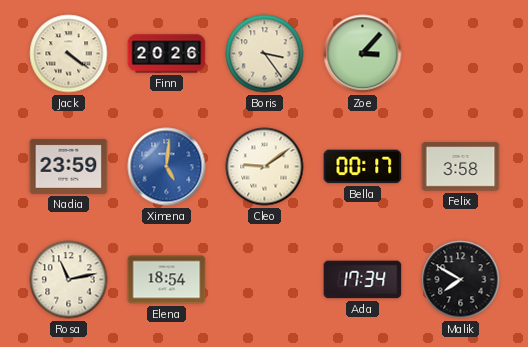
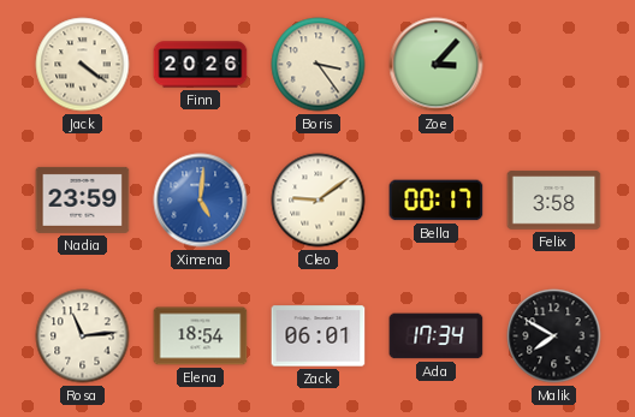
Rosa: 11:13 -> 11:14
Zack: none -> 06:01
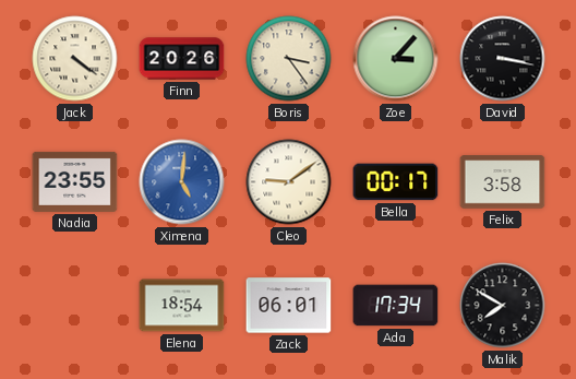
David: none -> 3:17
Nadia: 23:59 -> 23:55
Rosa: 11:14 -> none
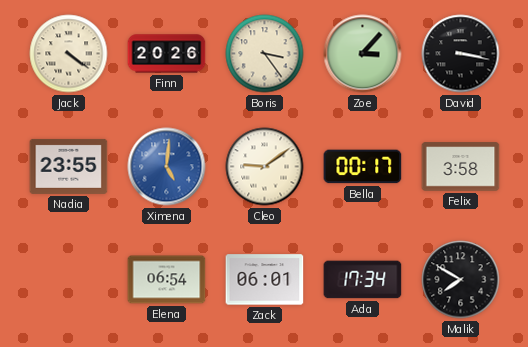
Elena: 18:54 -> 06:54
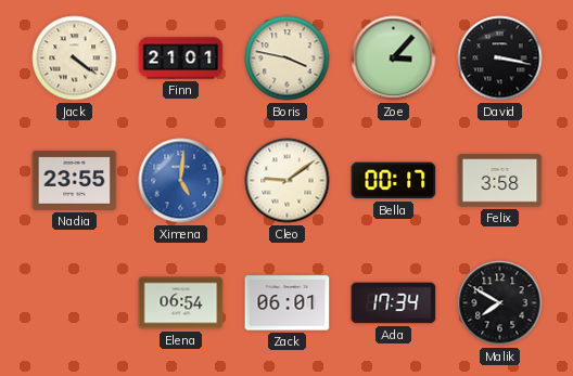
Finn: 20:26 -> 21:01
Boris: 3:24 -> 3:47
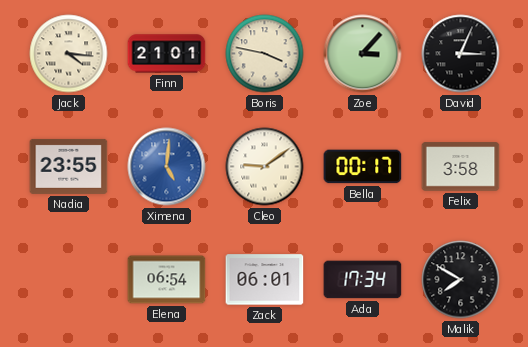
Jack: 4:21 -> 4:16
David: 3:17 -> 3:04
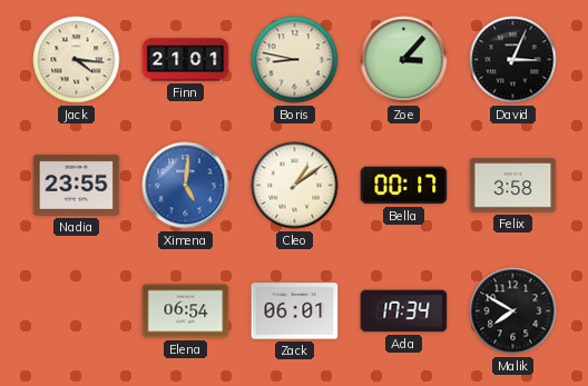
Boris: 3:47 -> 8:47
Cleo: 9:09 -> 1:09
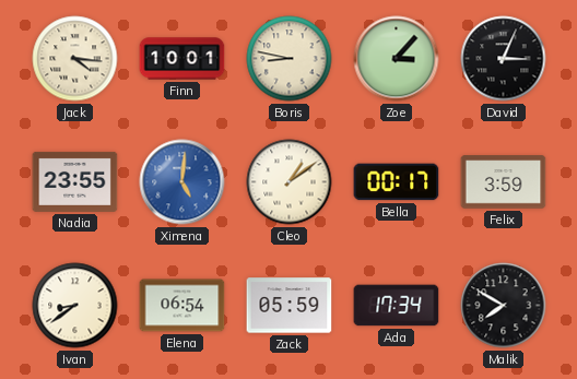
Finn: 21:01 -> 10:01
Felix: 3:58 -> 3:59
Ivan: none -> 8:39
Zack: 06:01 -> 05:59
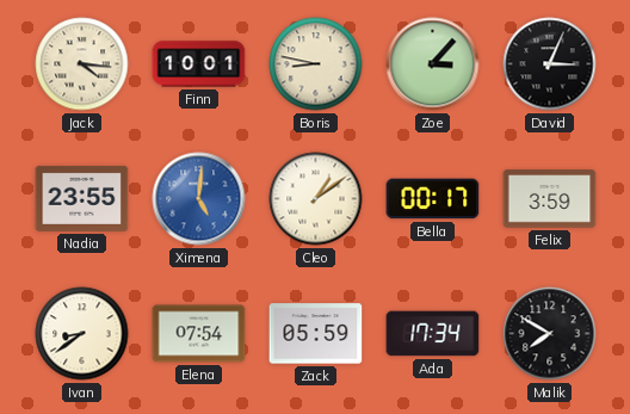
Elena: 06:54 -> 07:54
